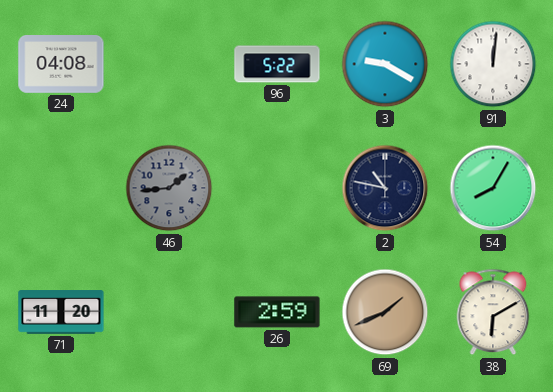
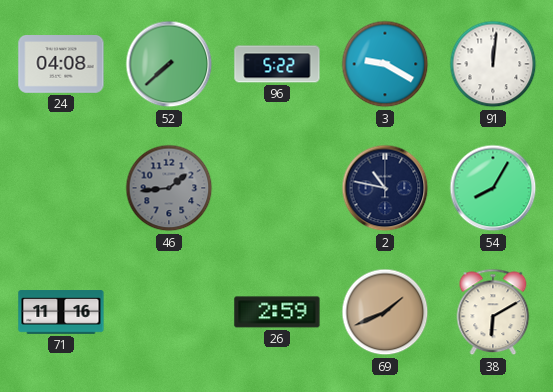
52: none -> 7:38
71: 11:20 -> 11:16
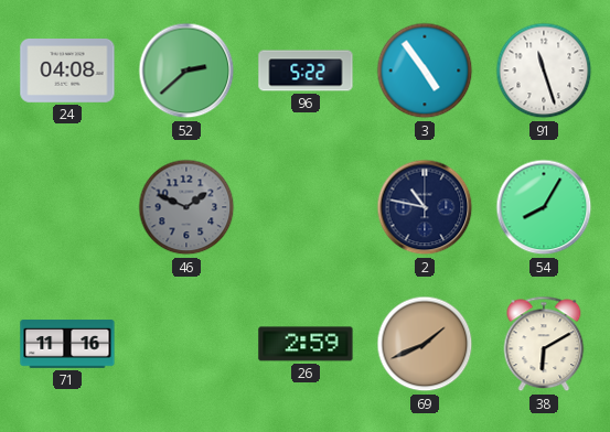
52: 7:38 -> 2:38
3: 9:20 -> 4:54
91: 12:01 -> 11:27
46: 1:44 -> 1:49
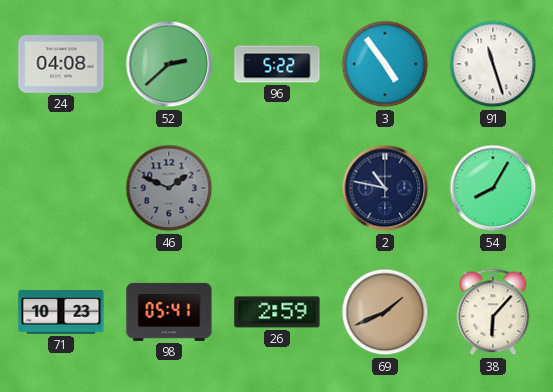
71: 11:16 -> 10:23
98: none -> 05:41
38: 6:10 -> 6:07
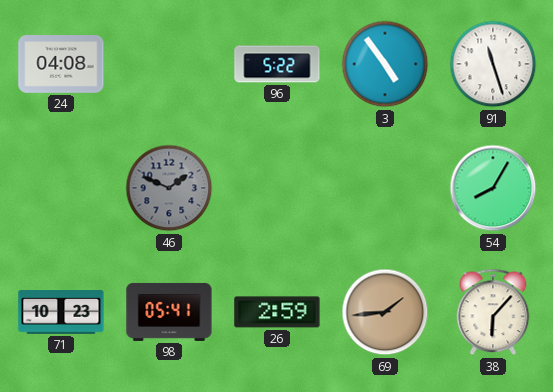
52: 2:38 -> none
2: 10:47 -> none
69: 1:41 -> 1:44
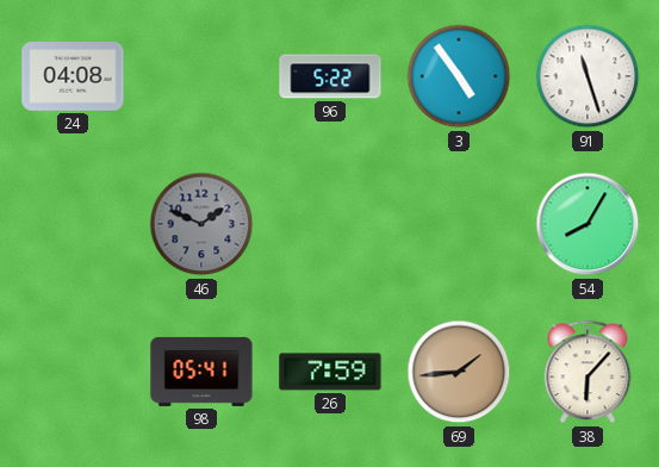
71: 10:23 -> none
26: 2:59 -> 7:59
